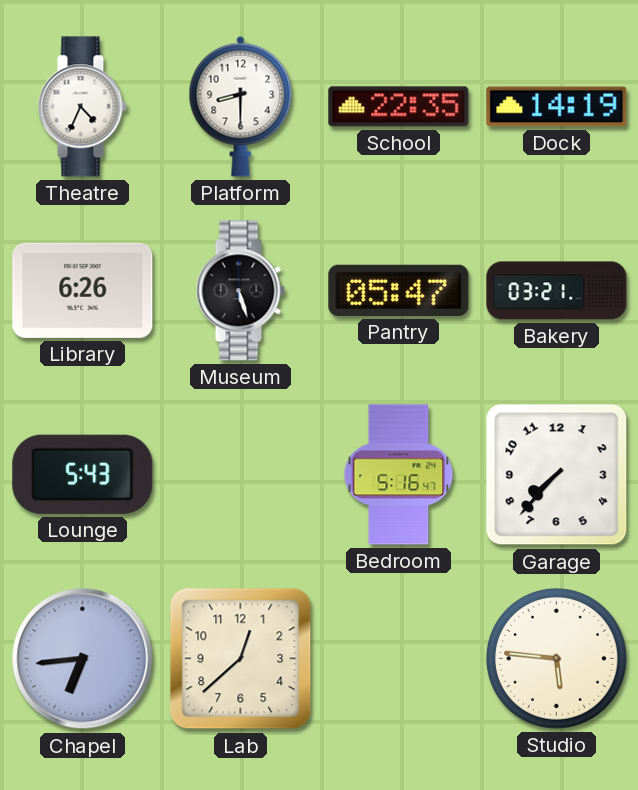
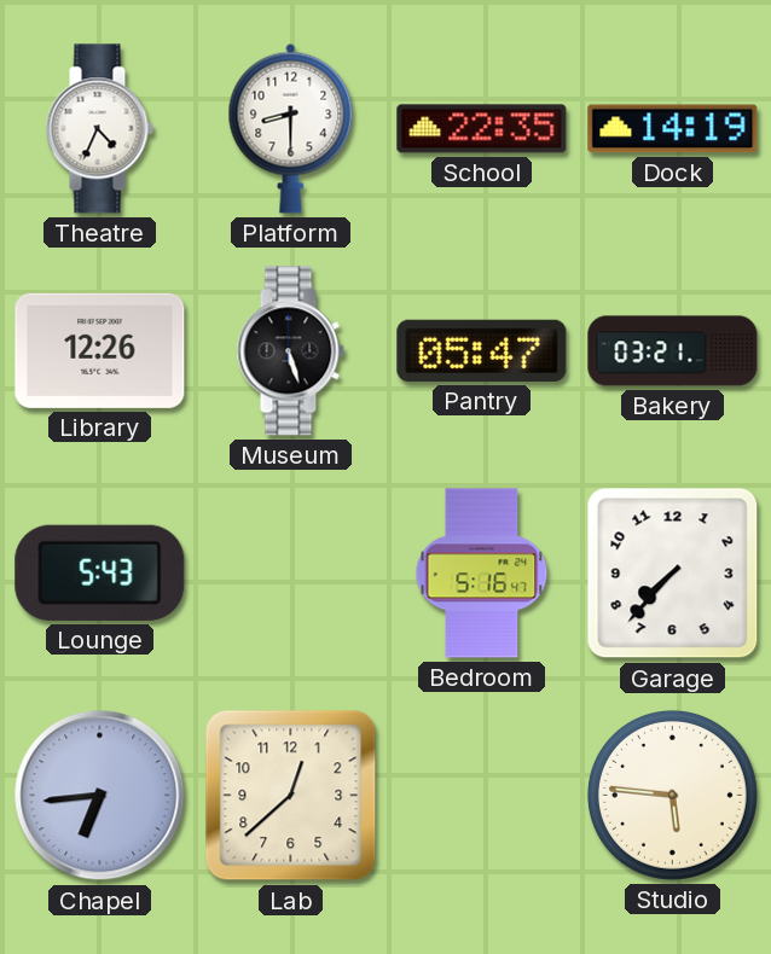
Library: 6:26 -> 12:26
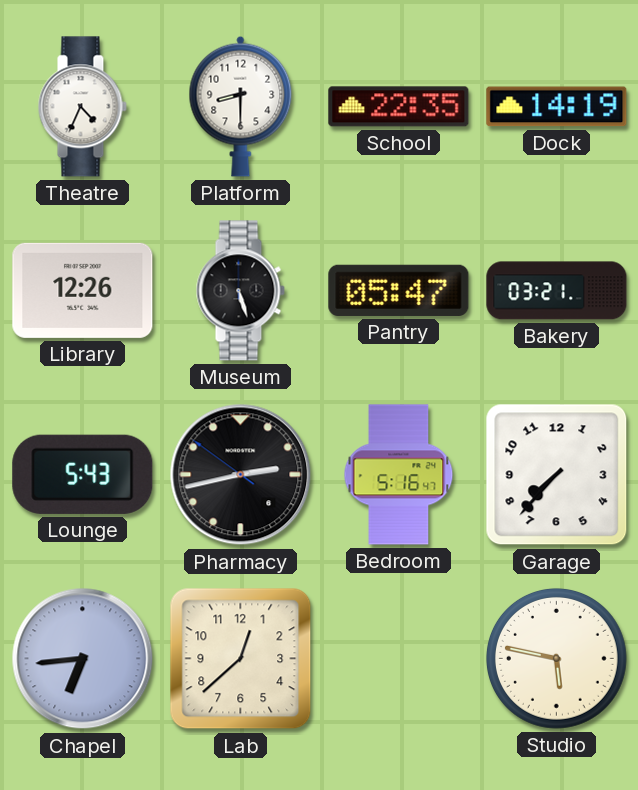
Pharmacy: none -> 2:42
Studio: 5:46 -> 5:47
